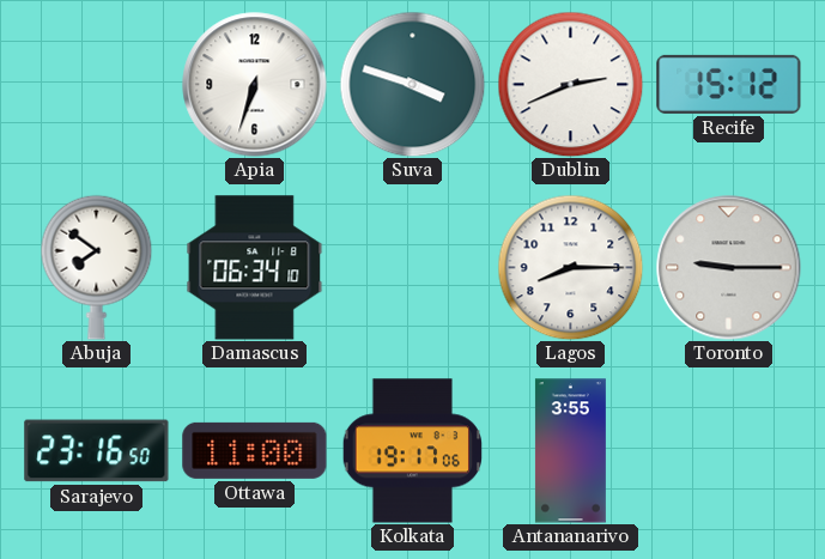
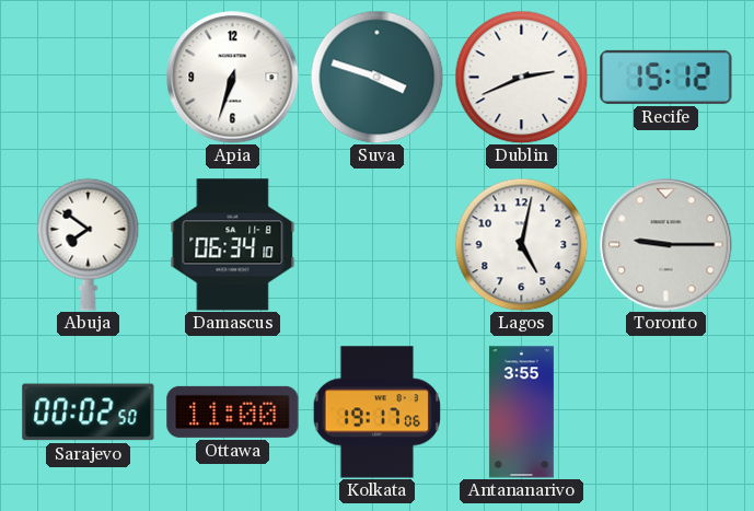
Lagos: 8:15 -> 5:02
Sarajevo: 23:16 -> 00:02
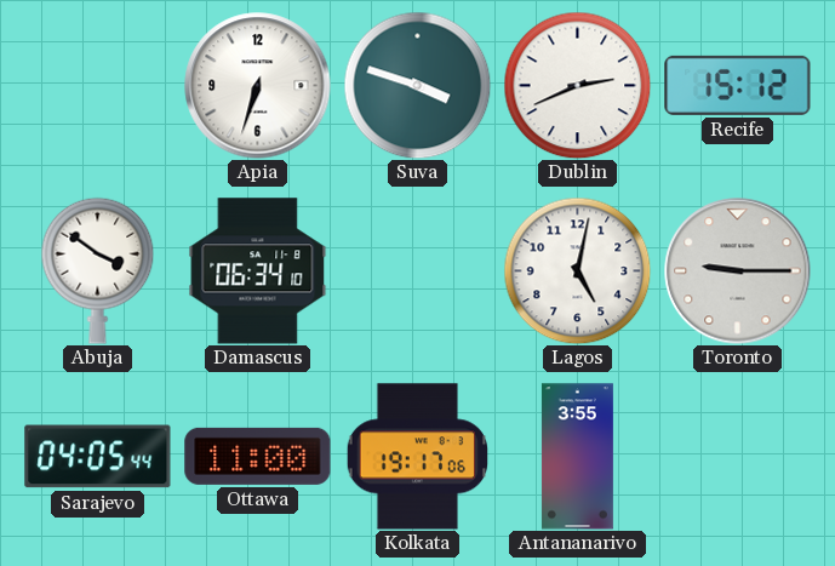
Abuja: 7:51 -> 3:51
Sarajevo: 00:02 -> 04:05
